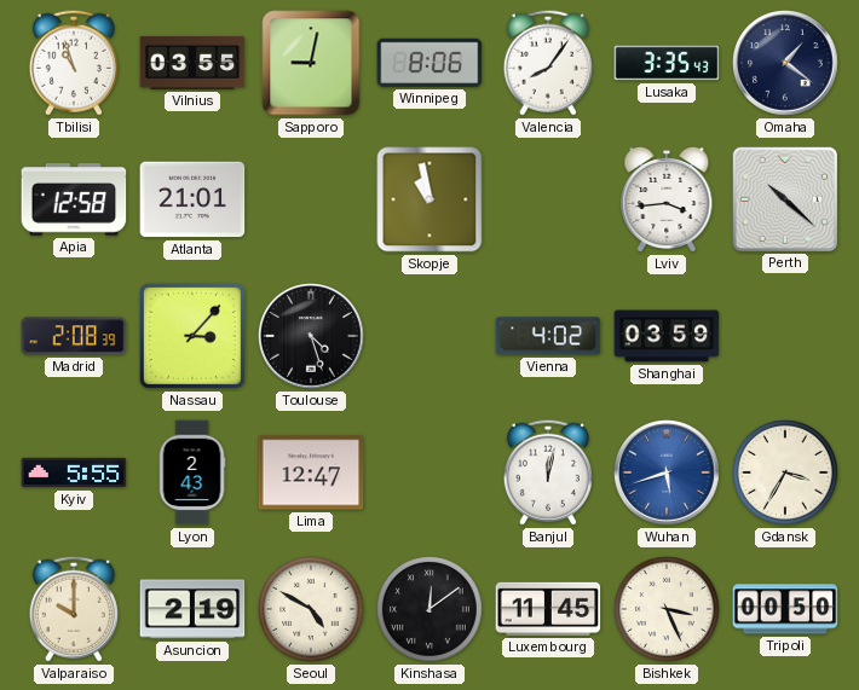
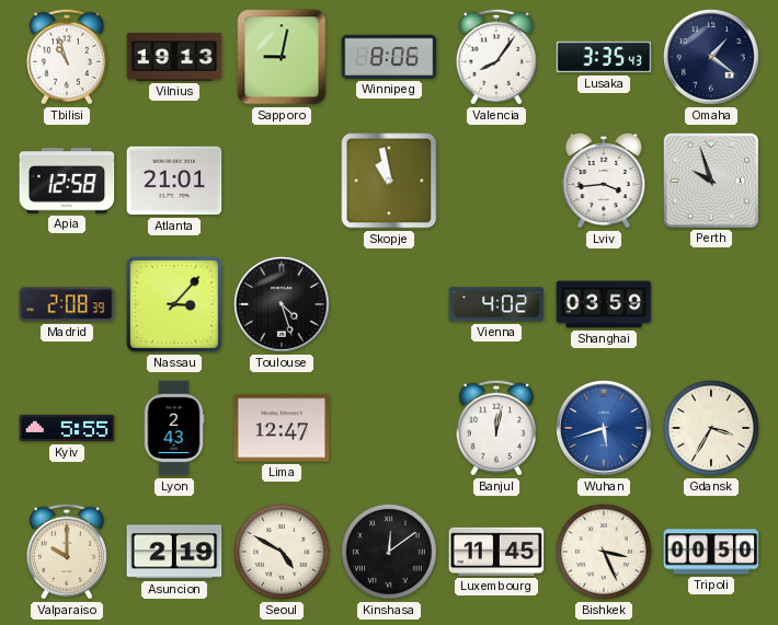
Vilnius: 03:55 -> 19:13
Perth: 10:22 -> 9:57
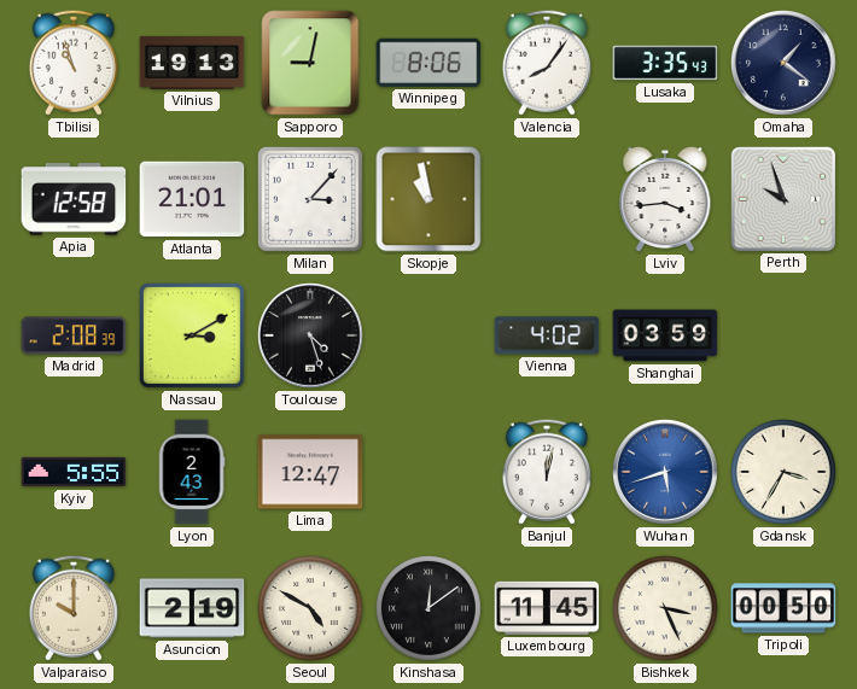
Milan: none -> 3:07
Nassau: 3:07 -> 3:10
